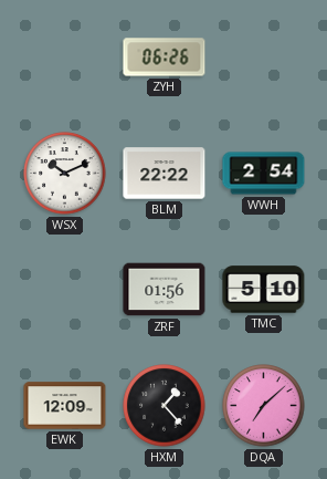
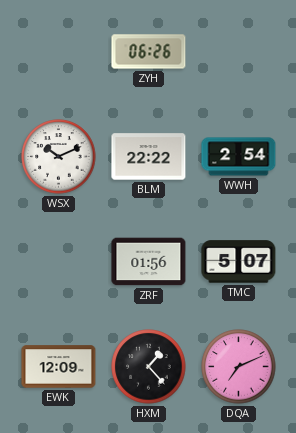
TMC: 5:10 -> 5:07
DQA: 7:08 -> 7:11
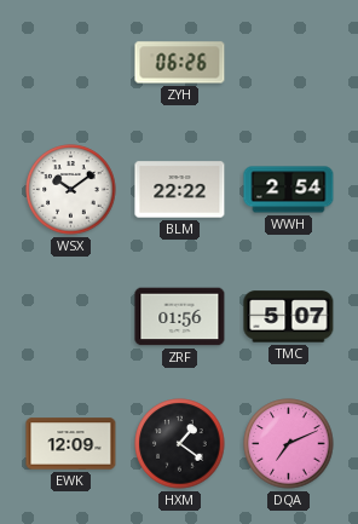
WSX: 10:11 -> 10:09
HXM: 1:23 -> 1:21
